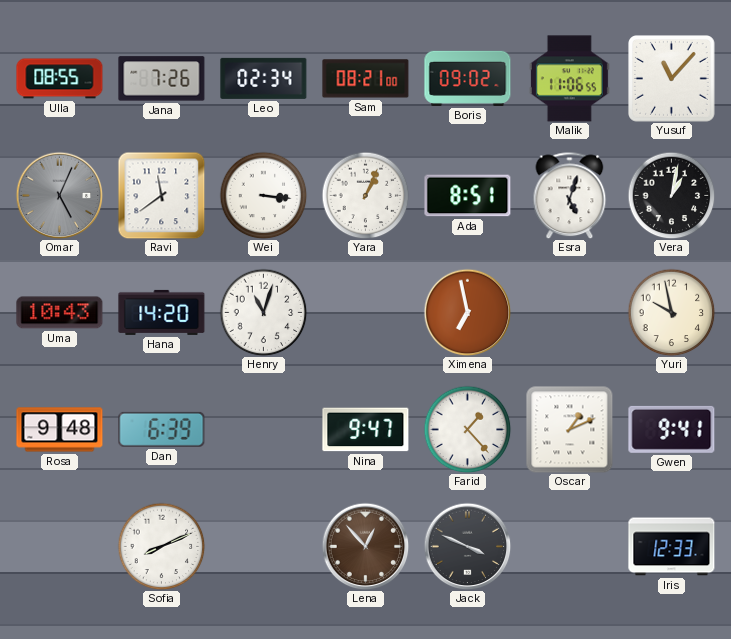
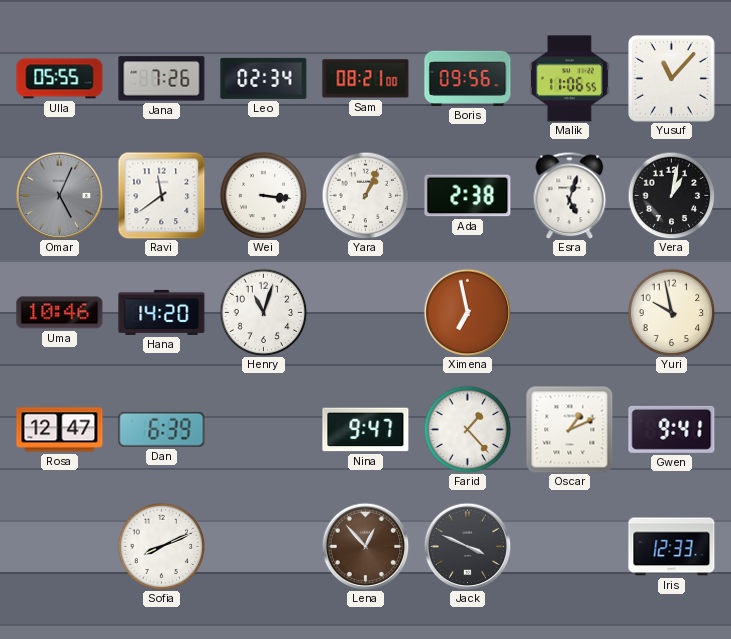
Ulla: 08:55 -> 05:55
Boris: 09:02 -> 09:56
Ada: 8:51 -> 2:38
Uma: 10:43 -> 10:46
Rosa: 9:48 -> 12:47
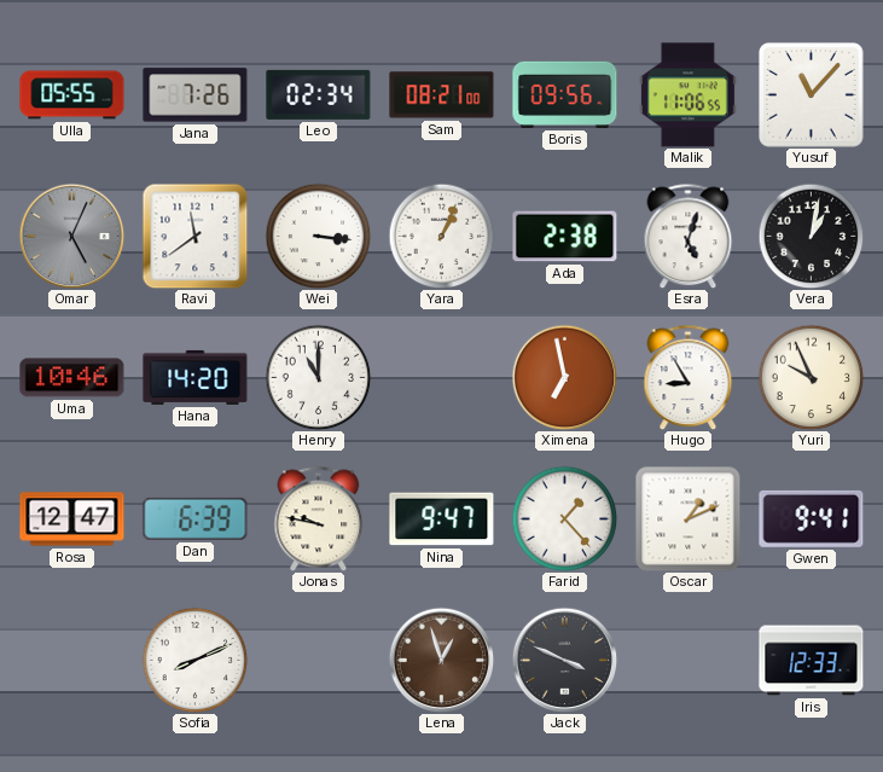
Henry: 11:03 -> 11:00
Hugo: none -> 8:55
Yuri: 9:58 -> 9:56
Jonas: none -> 9:47
Lena: 12:53 -> 12:57
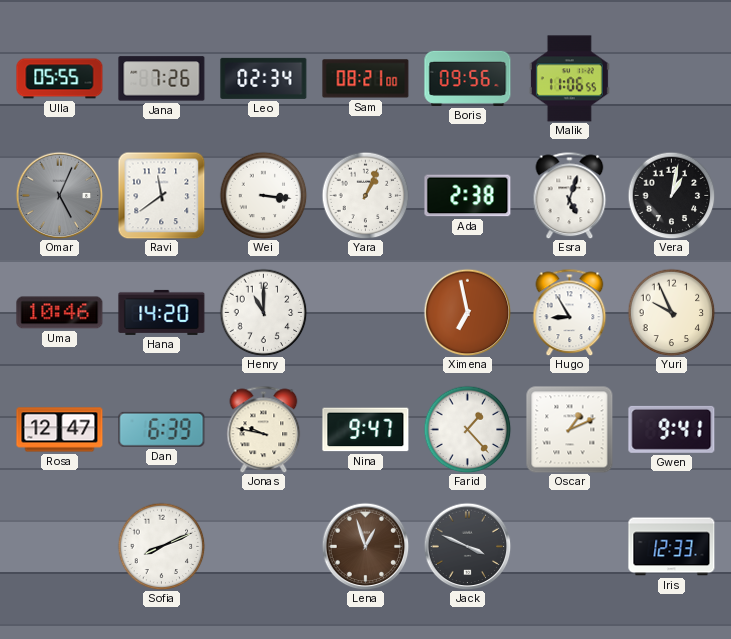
Yusuf: 11:07 -> none
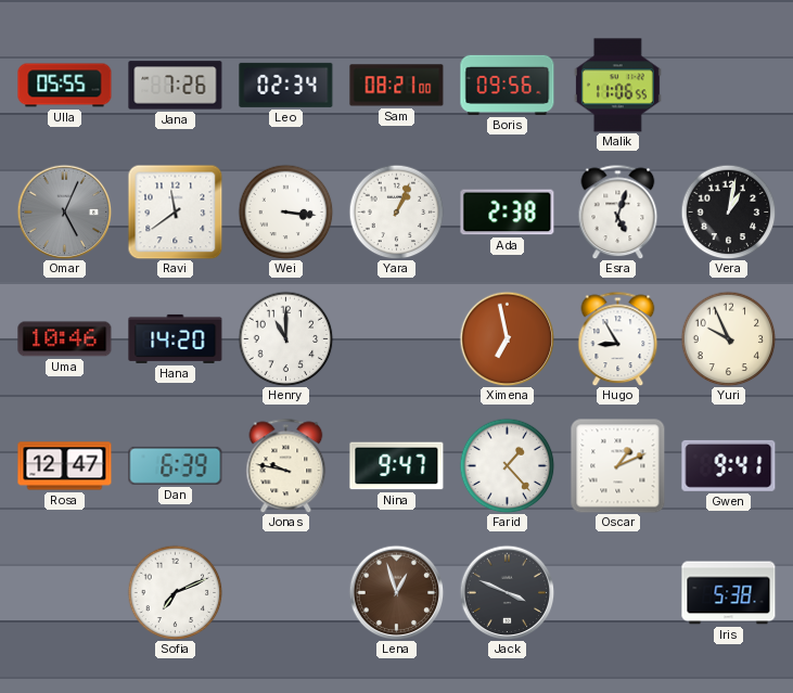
Sofia: 8:11 -> 7:11
Iris: 12:33 -> 5:38
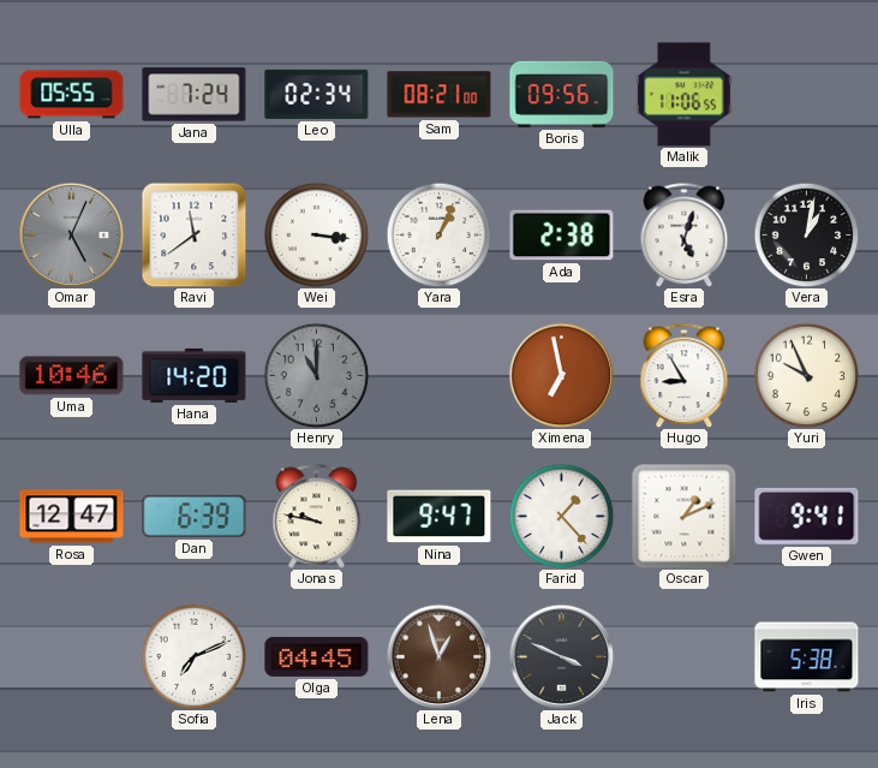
Jana: 7:26 -> 7:24
Henry dial: white -> grey
Olga: none -> 04:45
